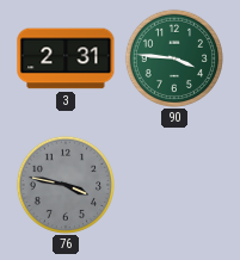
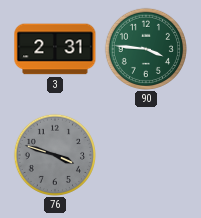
76: 3:47 -> 3:48
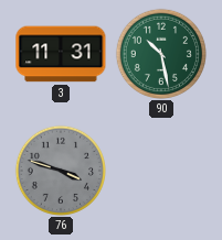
3: 2:31 -> 11:31
90: 3:46 -> 10:28
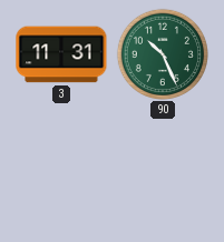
90: 10:28 -> 10:26
76: 3:48 -> none
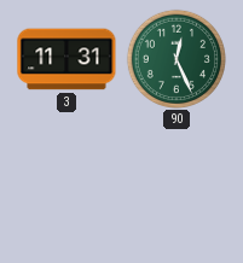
90: 10:26 -> 12:26
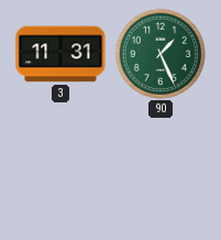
90: 12:26 -> 1:26
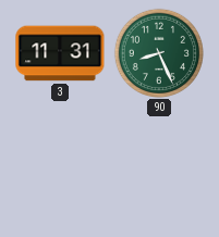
90: 1:26 -> 8:26
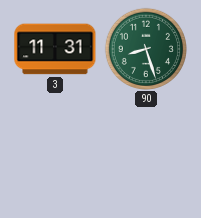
90: 8:26 -> 8:27
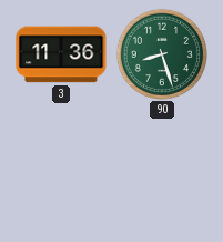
3: 11:31 -> 11:36
